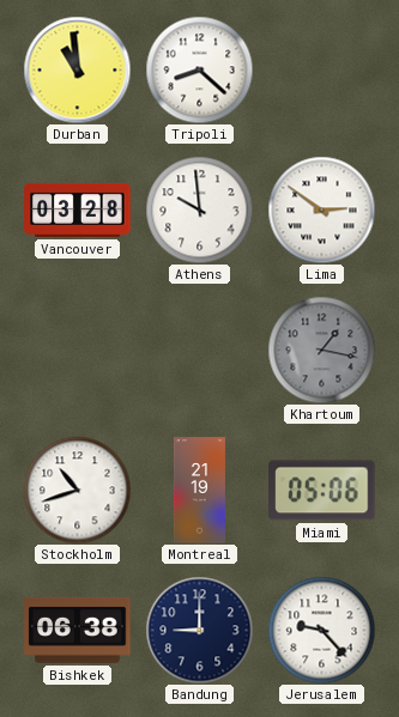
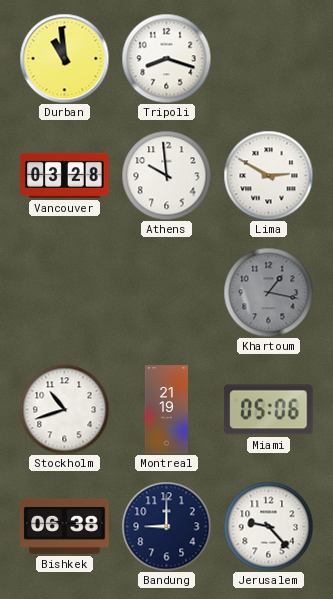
Tripoli: 8:22 -> 8:18
Lima: 2:51 -> 2:50
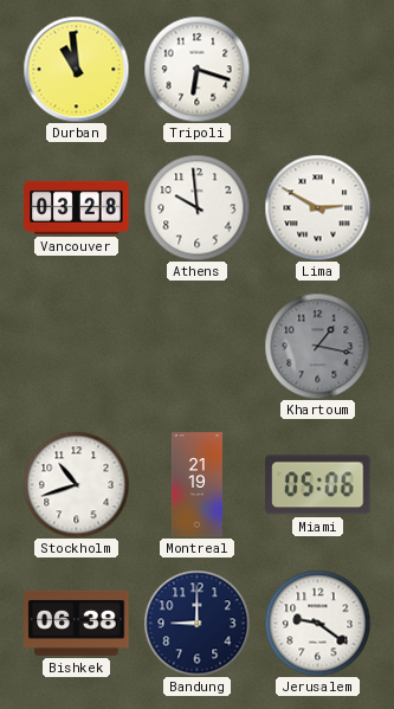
Tripoli: 8:18 -> 6:18
Jerusalem: 9:23 -> 9:21
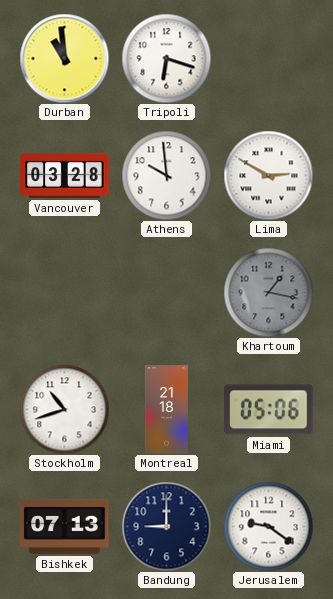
Montreal: 21:19 -> 21:18
Bishkek: 06:38 -> 07:13
